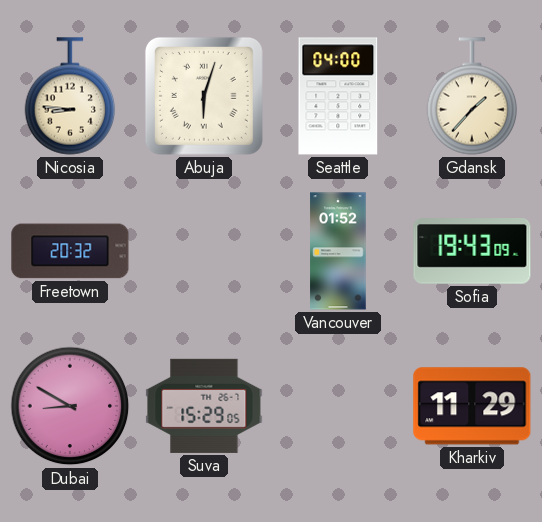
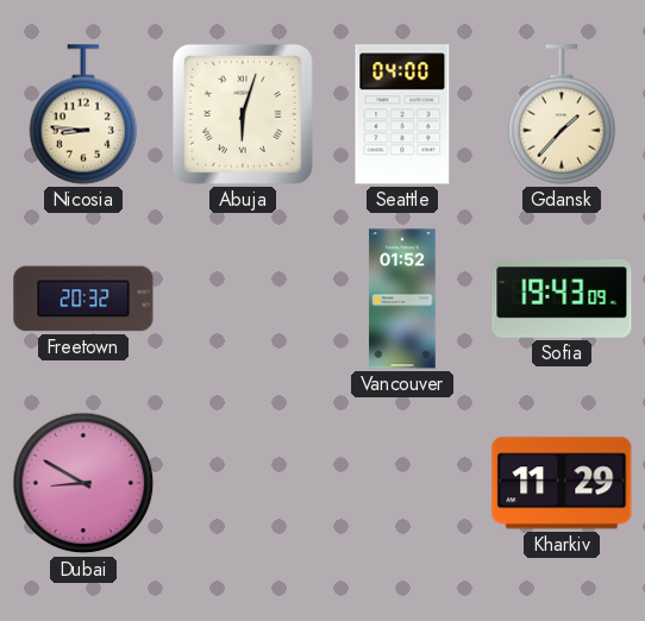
Suva: 15:29 -> none
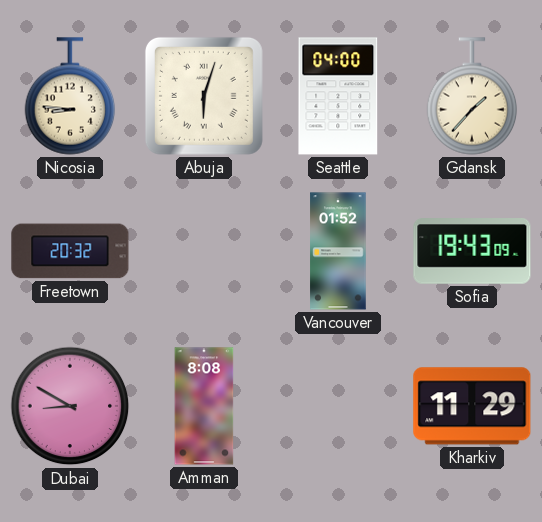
Amman: none -> 8:08
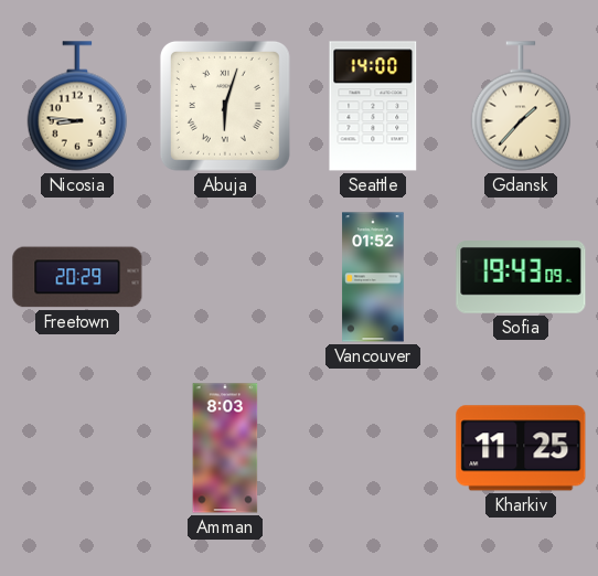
Seattle: 04:00 -> 14:00
Freetown: 20:32 -> 20:29
Dubai: 8:50 -> none
Amman: 8:08 -> 8:03
Kharkiv: 11:29 -> 11:25
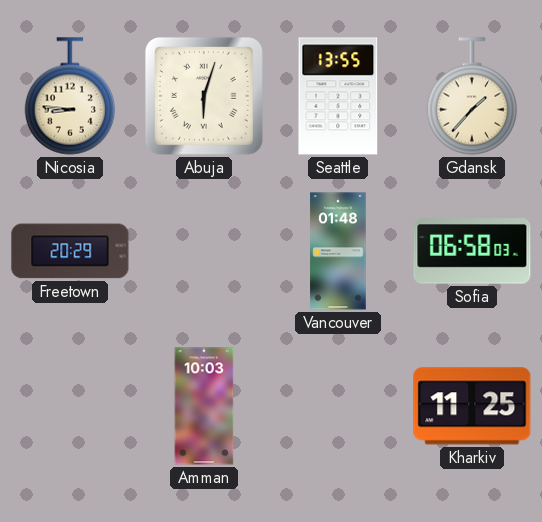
Seattle: 14:00 -> 13:55
Vancouver: 01:52 -> 01:48
Sofia: 19:43 -> 06:58
Amman: 8:03 -> 10:03
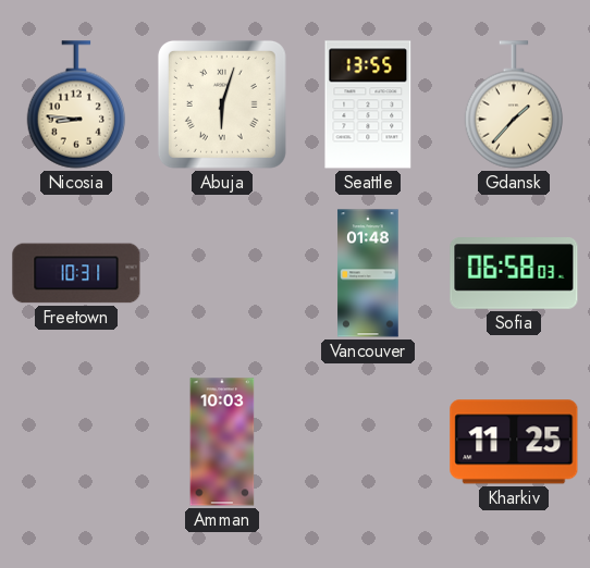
Freetown: 20:29 -> 10:31
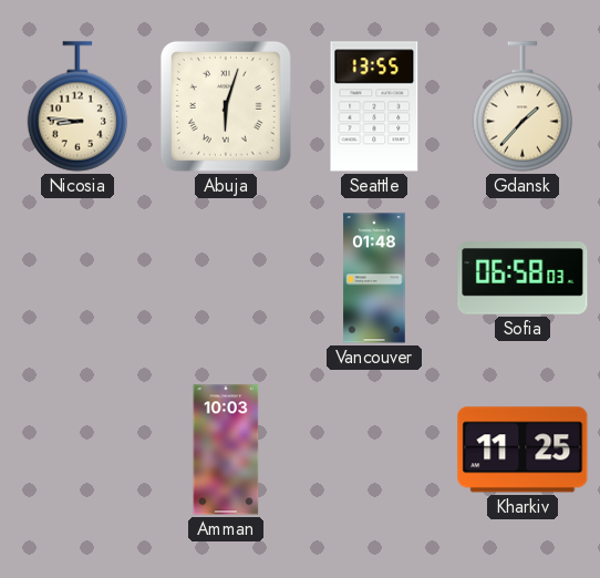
Freetown: 10:31 -> none
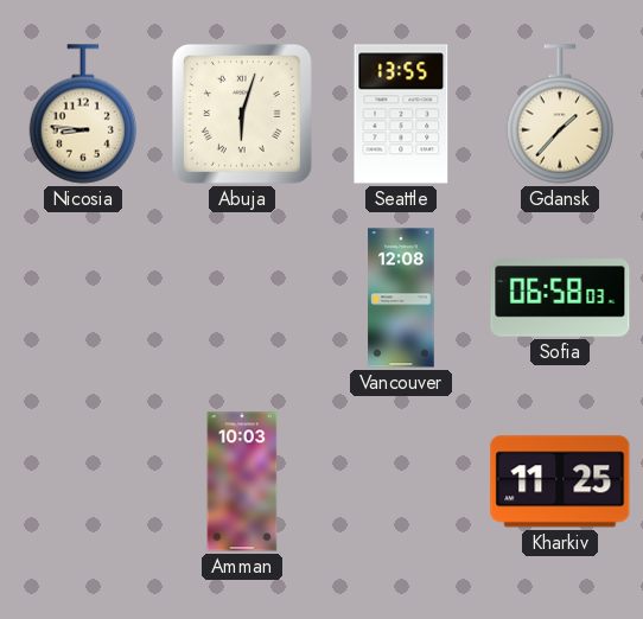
Vancouver: 01:48 -> 12:08
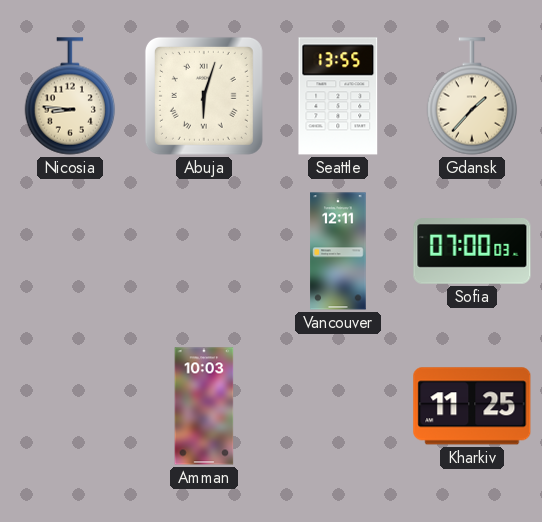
Vancouver: 12:08 -> 12:11
Sofia: 06:58 -> 07:00
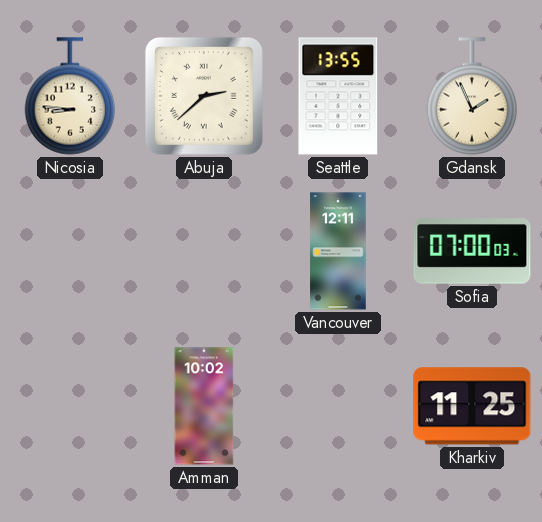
Abuja: 6:03 -> 2:38
Gdansk: 1:37 -> 1:56
Amman: 10:03 -> 10:02
